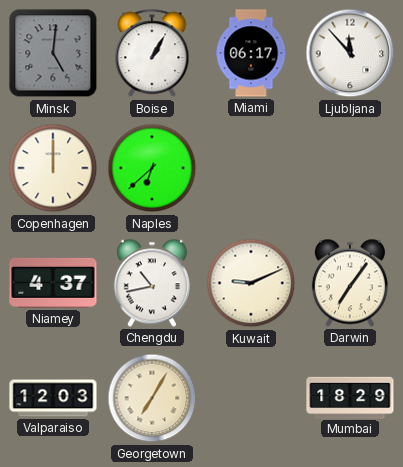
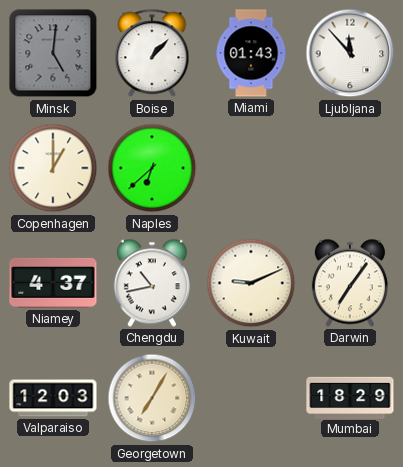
Boise: 1:05 -> 1:07
Miami: 06:17 -> 01:43
Copenhagen: 12:00 -> 1:00
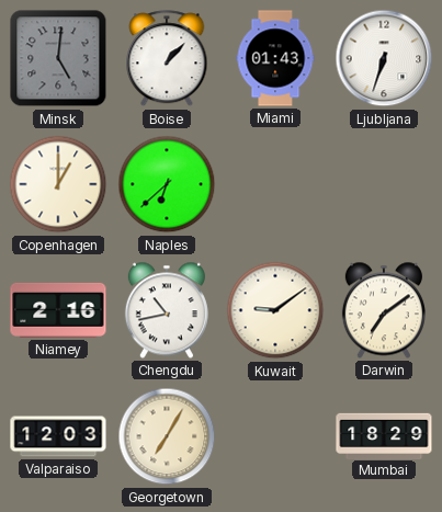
Ljubljana: 11:53 -> 6:33
Niamey: 4:37 -> 2:16
Kuwait: 9:11 -> 9:09
Darwin: 7:06 -> 7:09
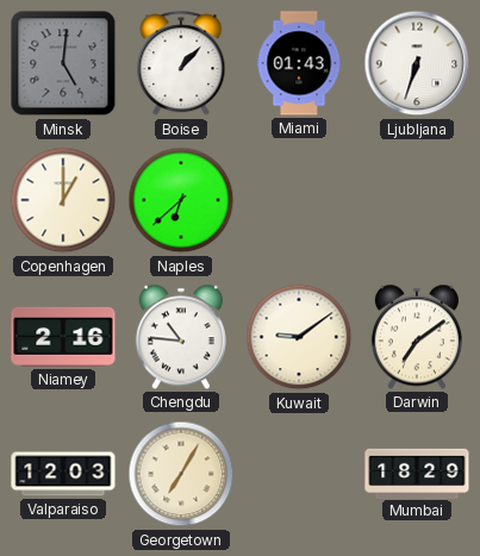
Chengdu: 10:43 -> 10:46
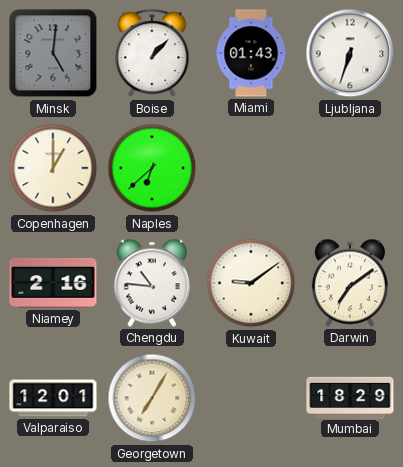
Valparaiso: 12:03 -> 12:01
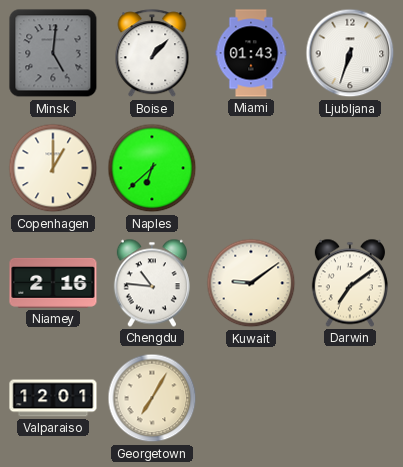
Mumbai: 18:29 -> none
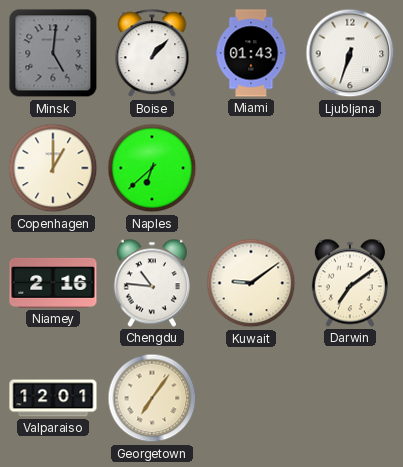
Georgetown: 7:05 -> 7:06
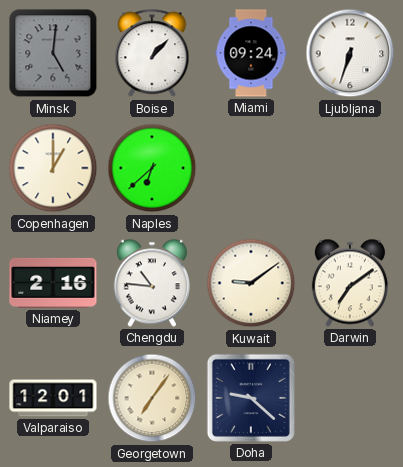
Miami: 01:43 -> 09:24
Doha: none -> 9:22
